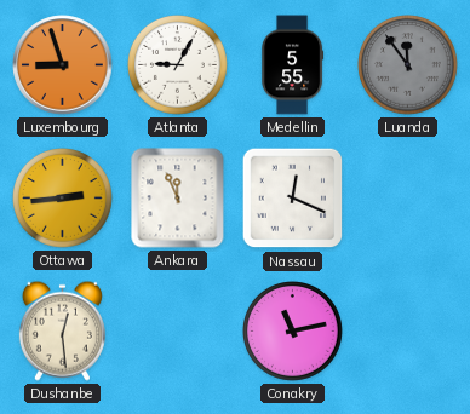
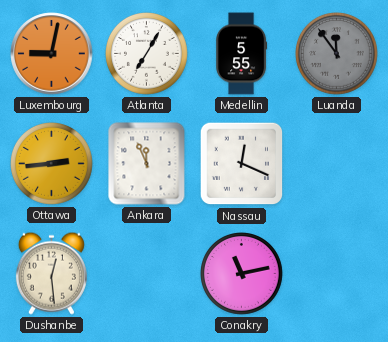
Luxembourg: 8:57 -> 9:02
Atlanta: 9:05 -> 7:05
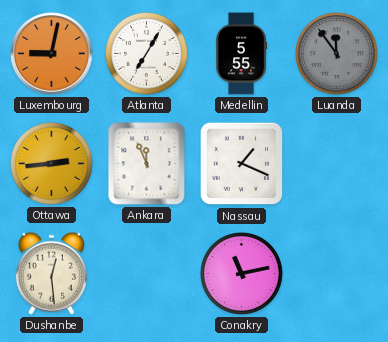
Nassau: 12:19 -> 1:19
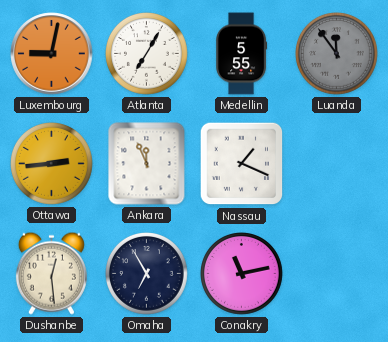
Omaha: none -> 6:55
